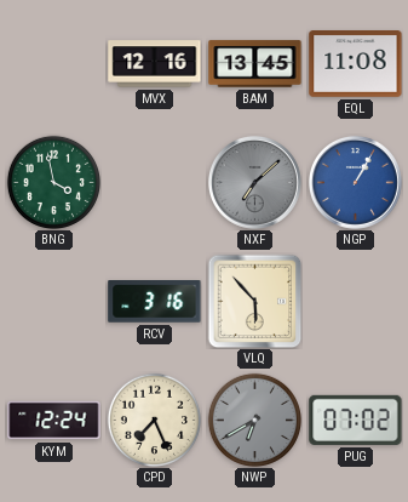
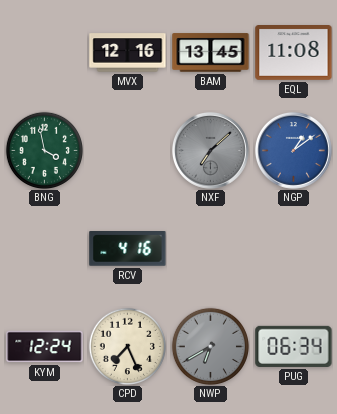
NGP: 1:05 -> 1:09
RCV: 3:16 -> 4:16
VLQ: 5:53 -> none
PUG: 07:02 -> 06:34
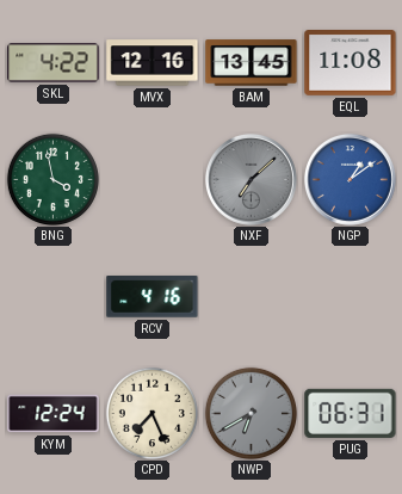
SKL: none -> 4:22
PUG: 06:34 -> 06:31
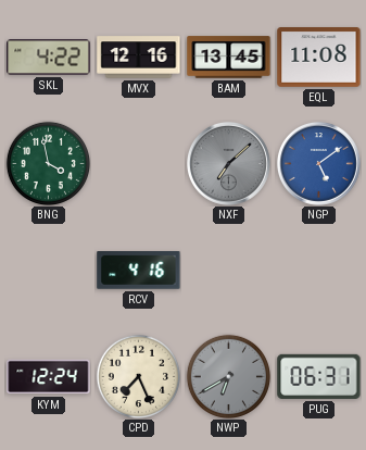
NGP: 1:09 -> 5:09
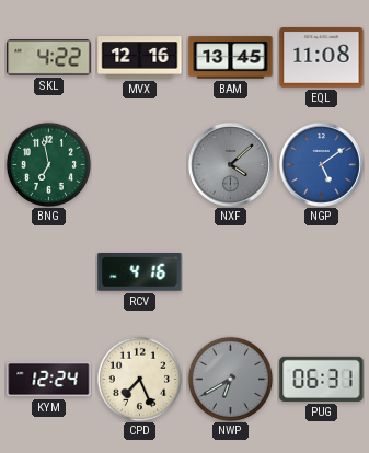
BNG: 3:58 -> 6:58
NXF: 7:08 -> 4:08
